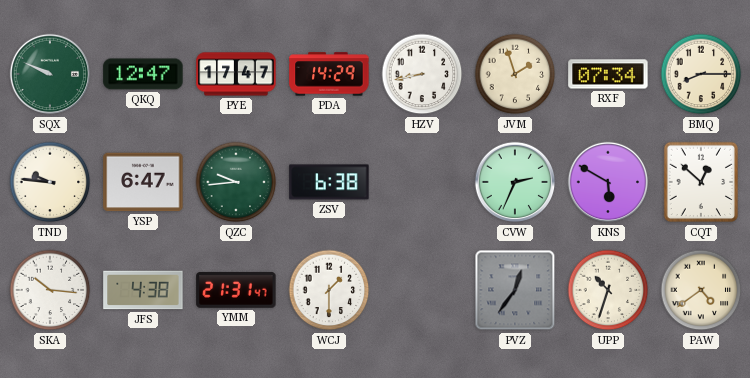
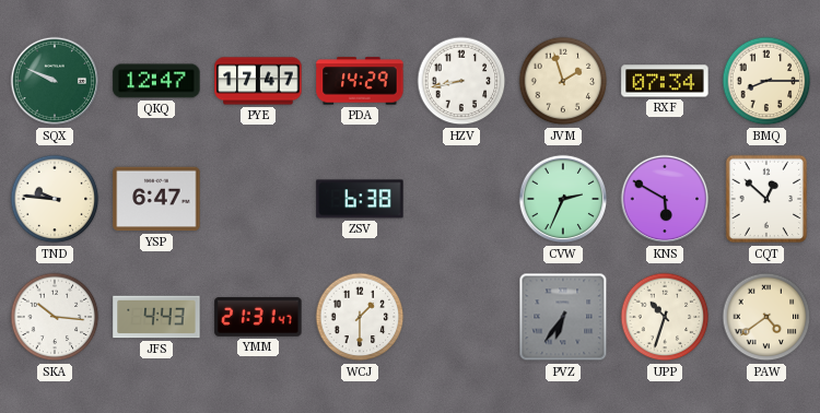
QZC: 9:44 -> none
JFS: 4:38 -> 4:43
PVZ: 12:36 -> 6:36
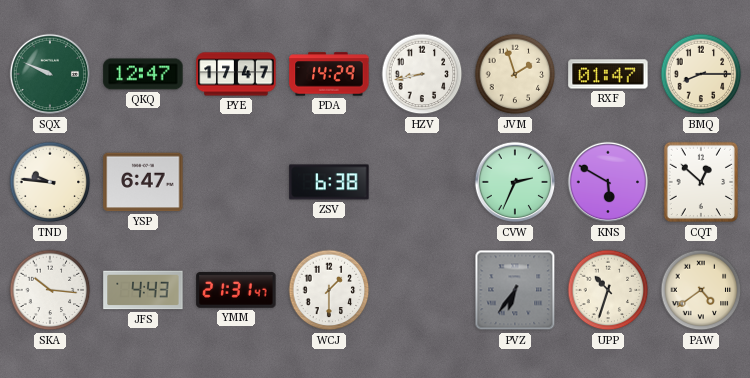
RXF: 07:34 -> 01:47
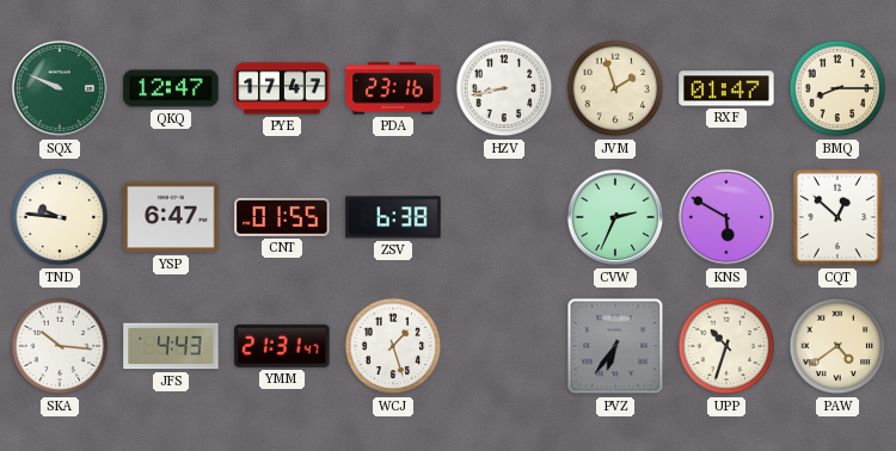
PDA: 14:29 -> 23:16
CNT: none -> 01:55
WCJ: 1:30 -> 1:27
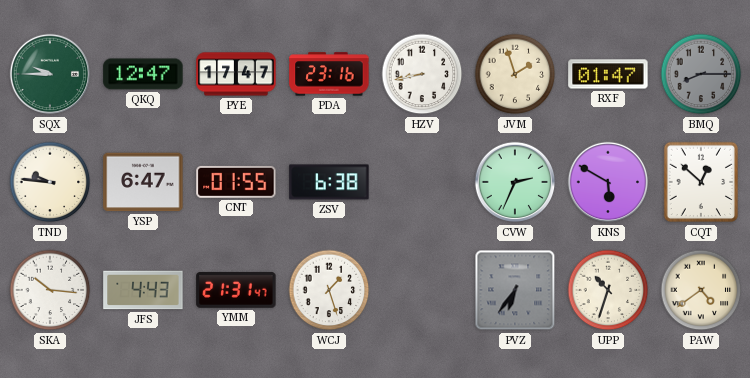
SQX: 9:49 -> 9:45
BMQ dial: cream -> grey
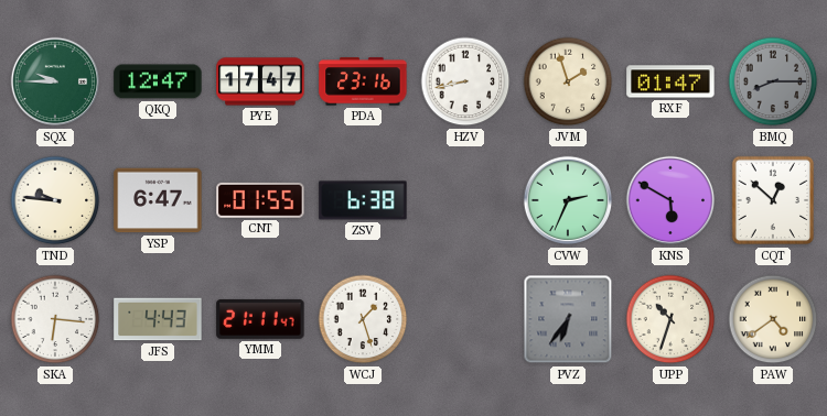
SKA: 10:16 -> 6:16
YMM: 21:31 -> 21:11
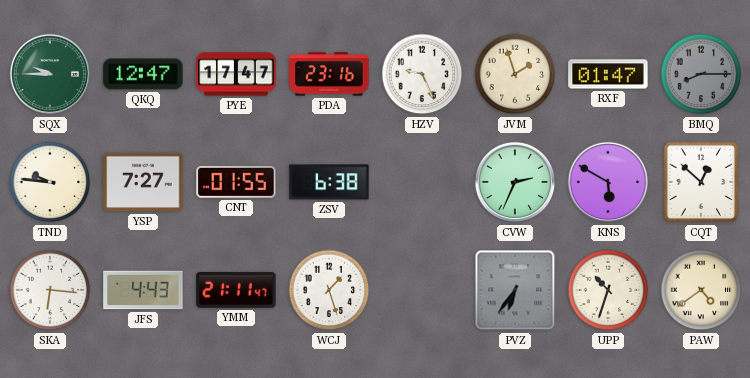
HZV: 8:43 -> 9:26
YSP: 6:47 -> 7:27
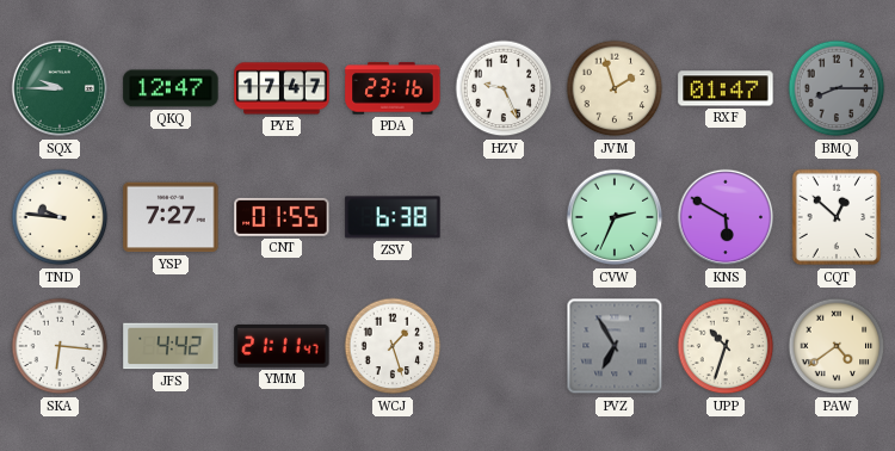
JFS: 4:43 -> 4:42
PVZ: 6:36 -> 6:55
